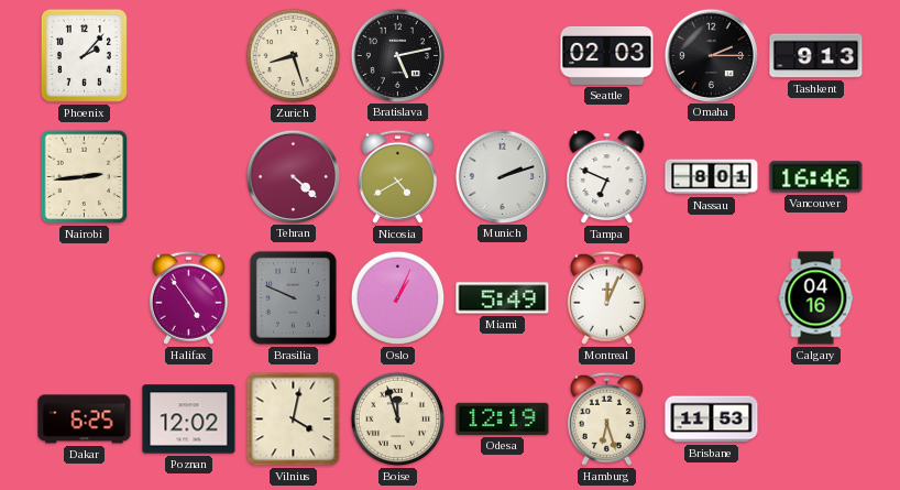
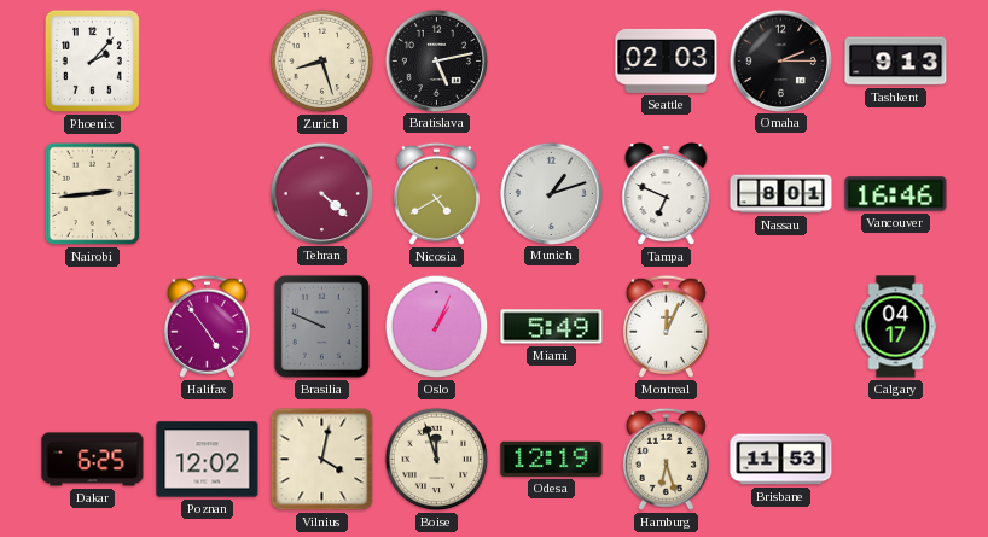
Munich: 2:12 -> 1:12
Calgary: 04:16 -> 04:17
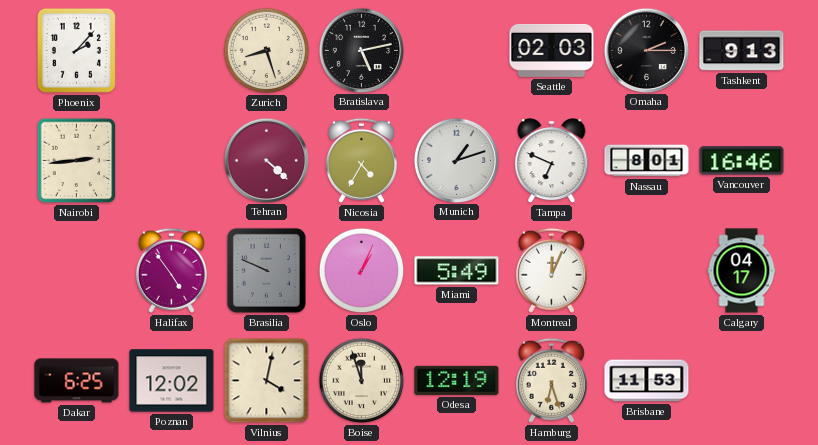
Nicosia: 4:40 -> 4:35
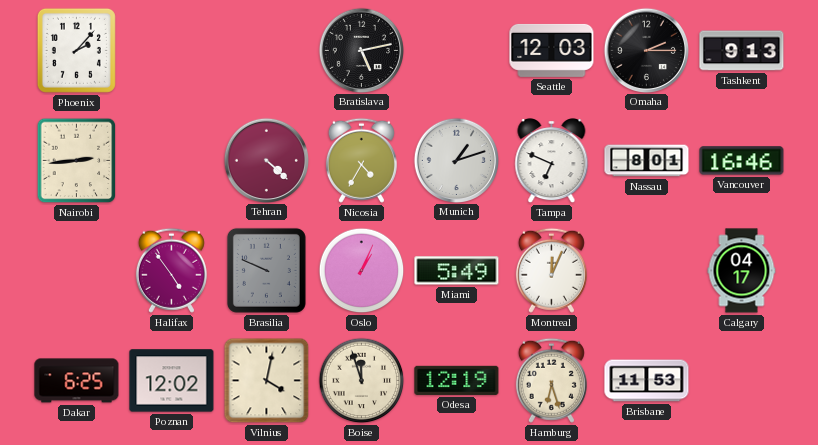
Zurich: 8:27 -> none
Seattle: 02:03 -> 12:03
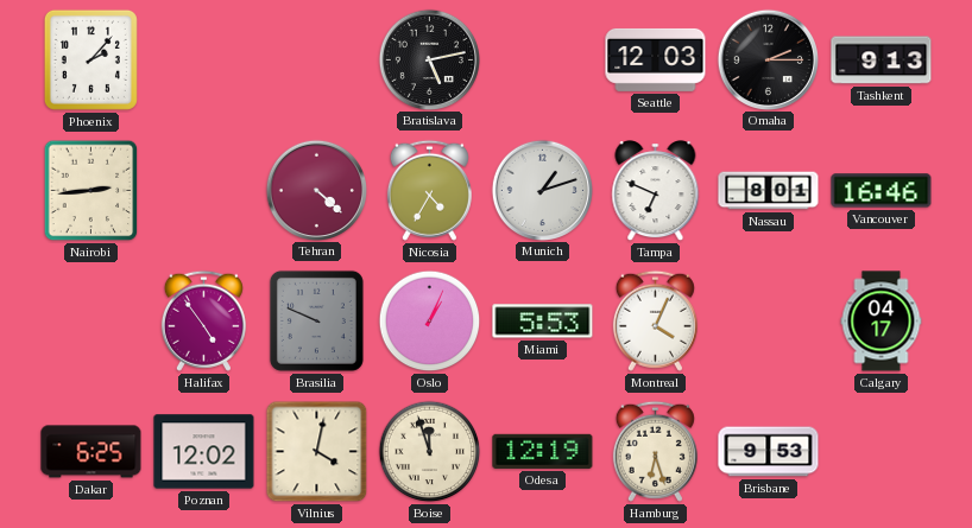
Miami: 5:49 -> 5:53
Montreal: 12:04 -> 4:04
Brisbane: 11:53 -> 9:53
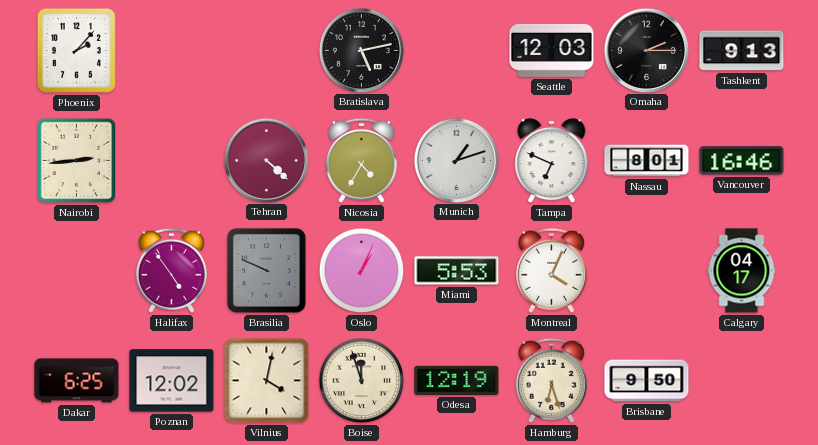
Brisbane: 9:53 -> 9:50
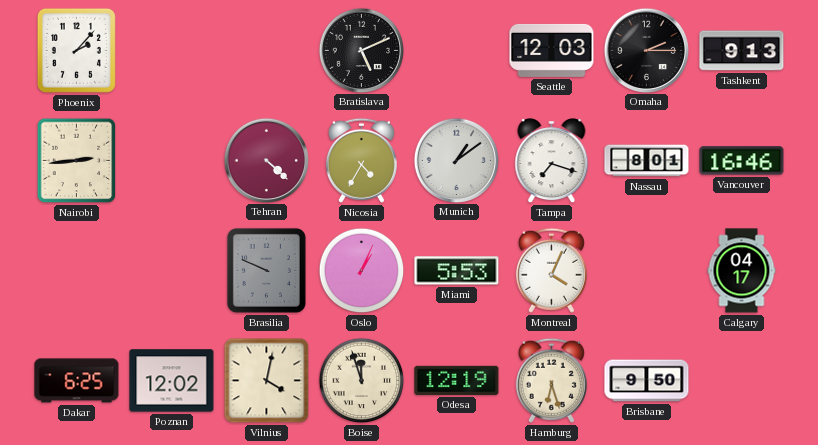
Bratislava: 5:13 -> 5:11
Munich: 1:12 -> 1:09
Tampa: 6:49 -> 7:18
Halifax: 4:54 -> none
